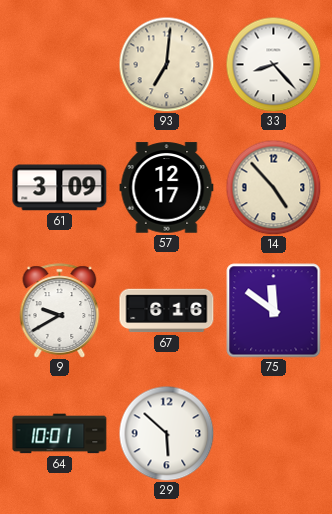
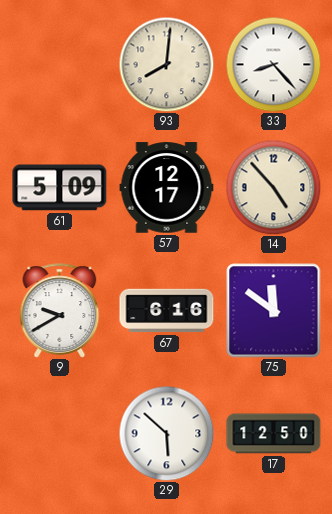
93: 7:01 -> 8:01
61: 3:09 -> 5:09
64: 10:01 -> none
17: none -> 12:50
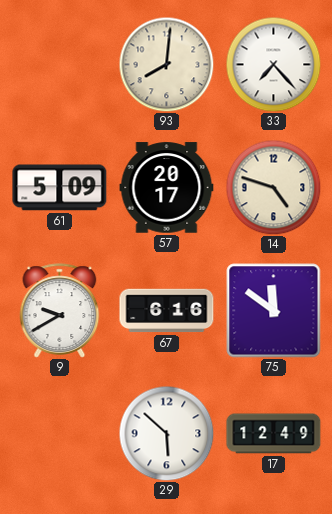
33: 8:23 -> 7:23
57: 12:17 -> 20:17
14: 4:53 -> 4:48
17: 12:50 -> 12:49
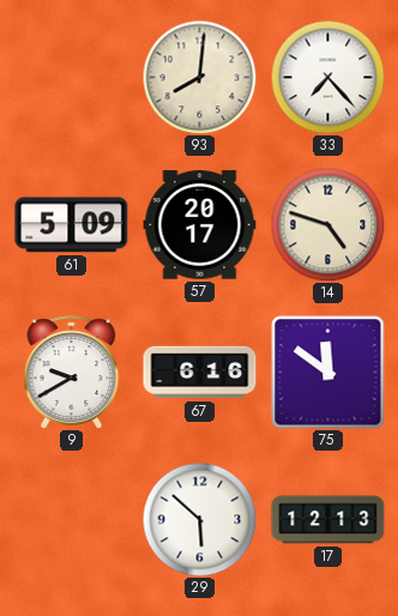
17: 12:49 -> 12:13
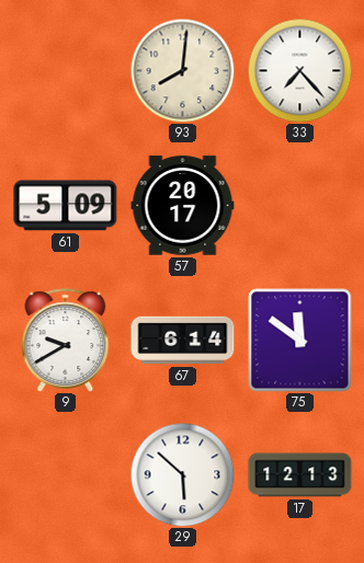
14: 4:48 -> none
67: 6:16 -> 6:14
